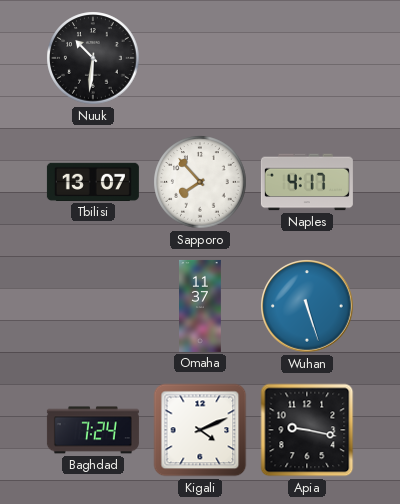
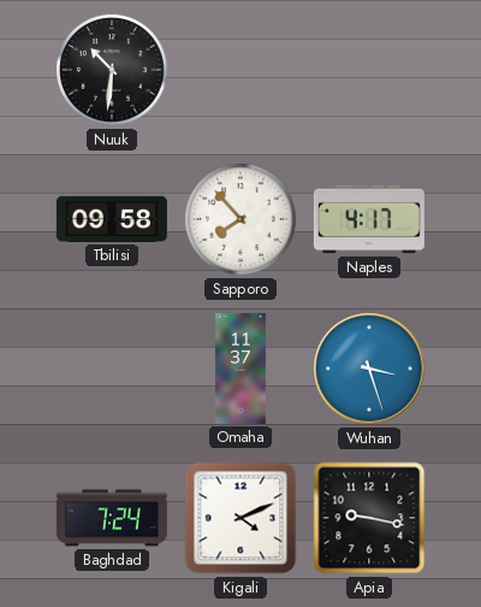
Tbilisi: 13:07 -> 09:58
Wuhan: 5:27 -> 3:27
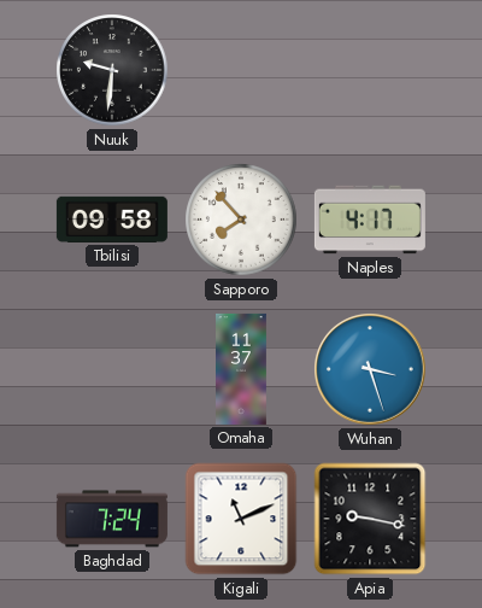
Nuuk: 10:31 -> 9:31
Kigali: 4:11 -> 11:11
